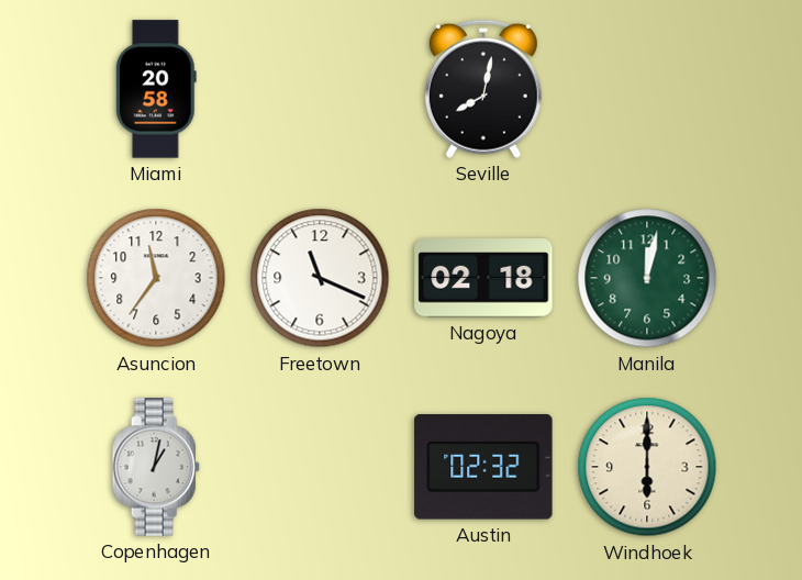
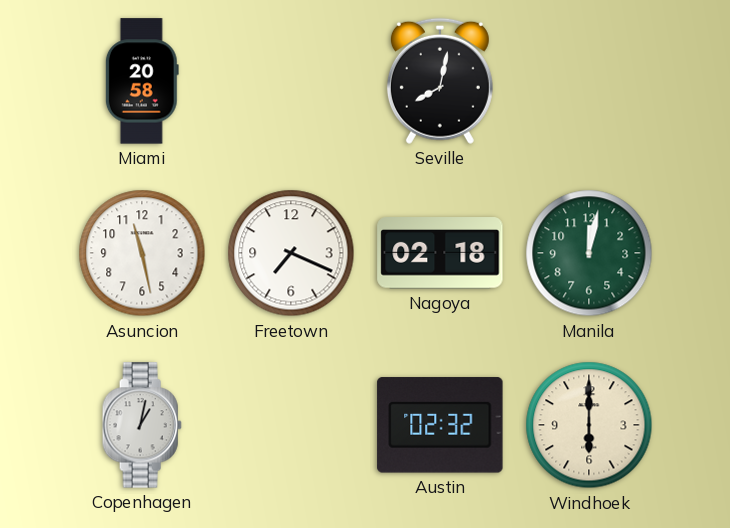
Asuncion: 11:36 -> 11:28
Freetown: 11:19 -> 7:19
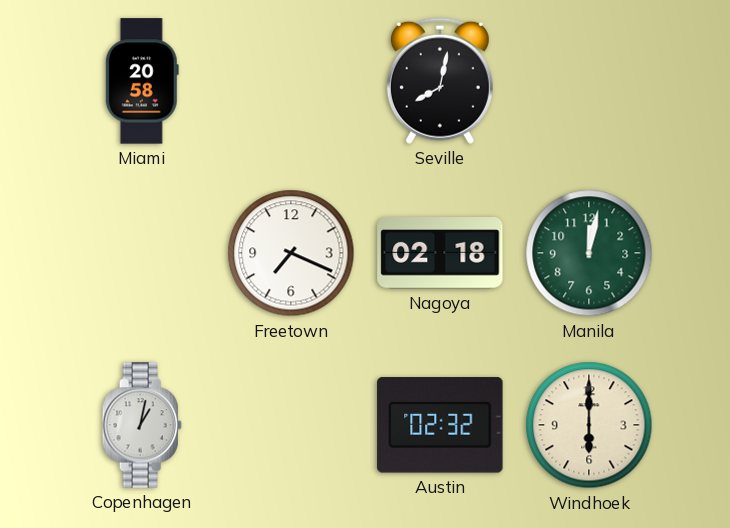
Asuncion: 11:28 -> none
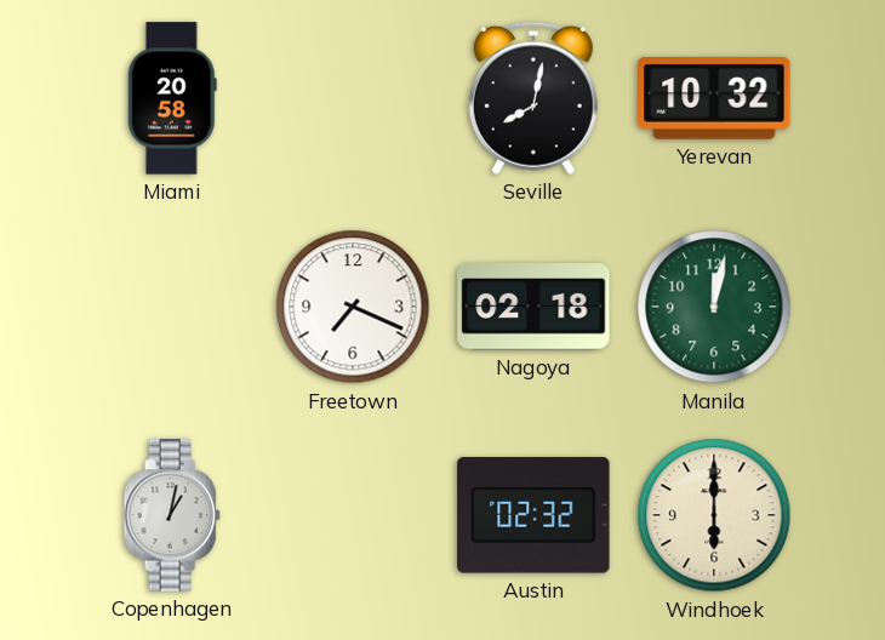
Yerevan: none -> 10:32
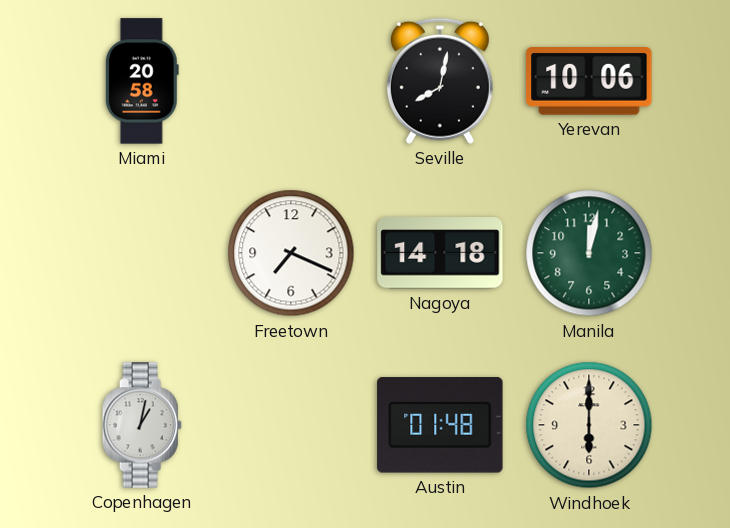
Yerevan: 10:32 -> 10:06
Nagoya: 02:18 -> 14:18
Austin: 02:32 -> 01:48
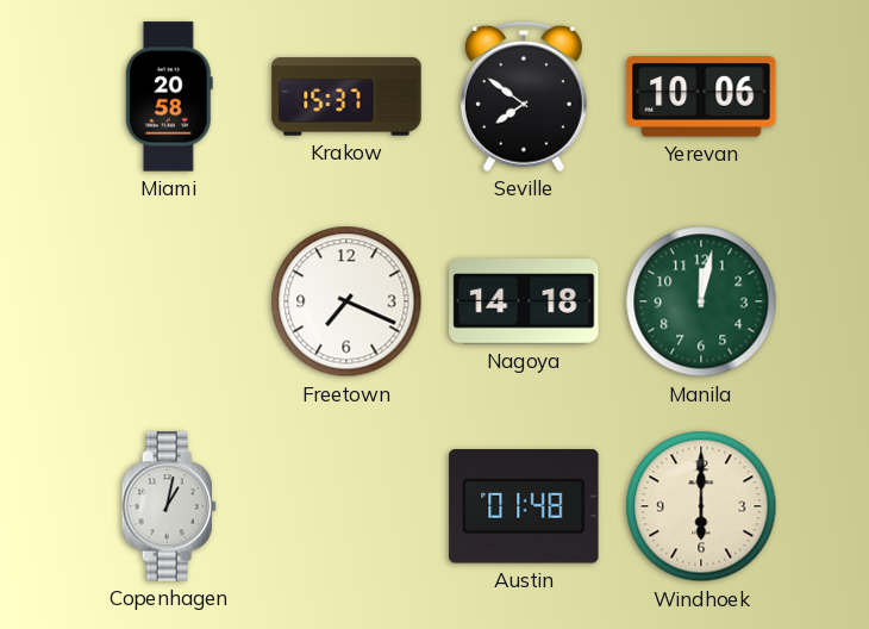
Krakow: none -> 15:37
Seville: 8:02 -> 7:51
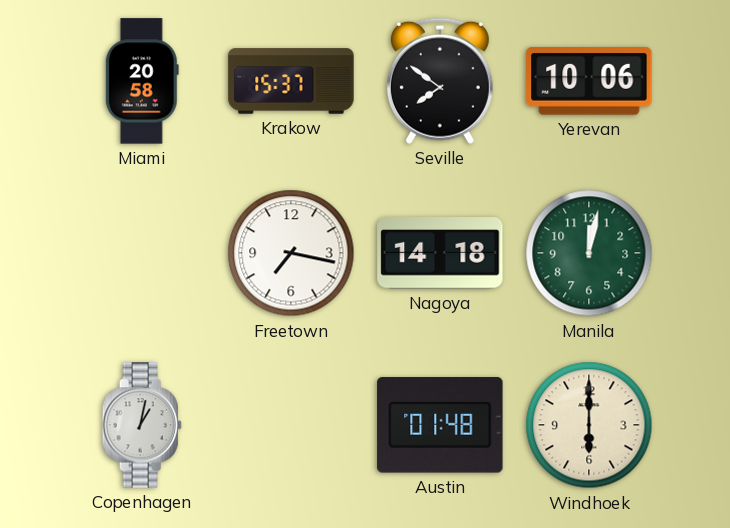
Freetown: 7:19 -> 7:17
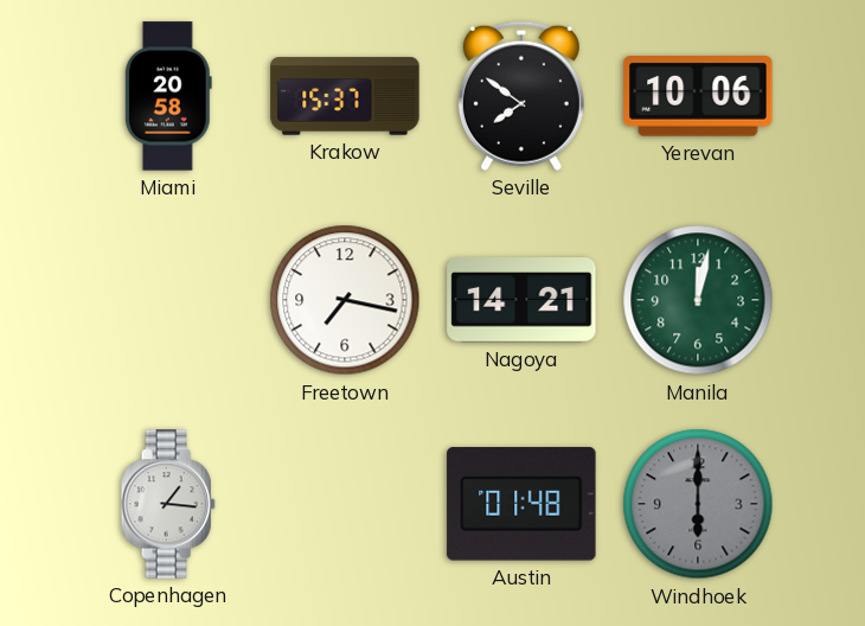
Nagoya: 14:18 -> 14:21
Copenhagen: 1:02 -> 1:16
Windhoek dial: cream -> grey
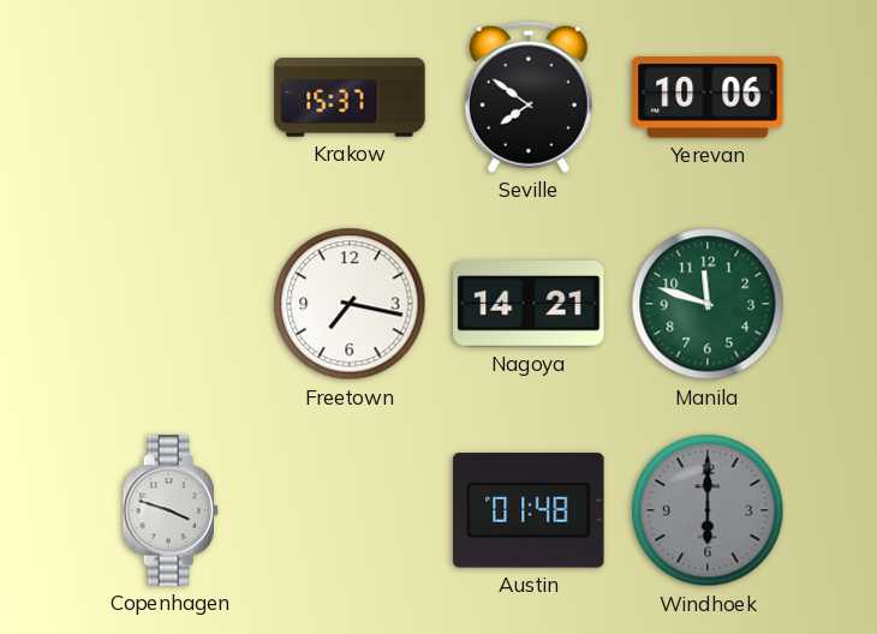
Miami: 20:58 -> none
Manila: 12:02 -> 11:48
Copenhagen: 1:16 -> 3:48
